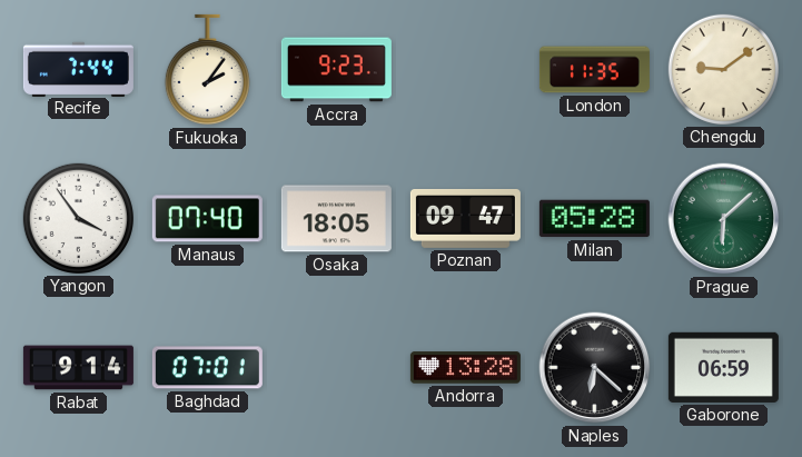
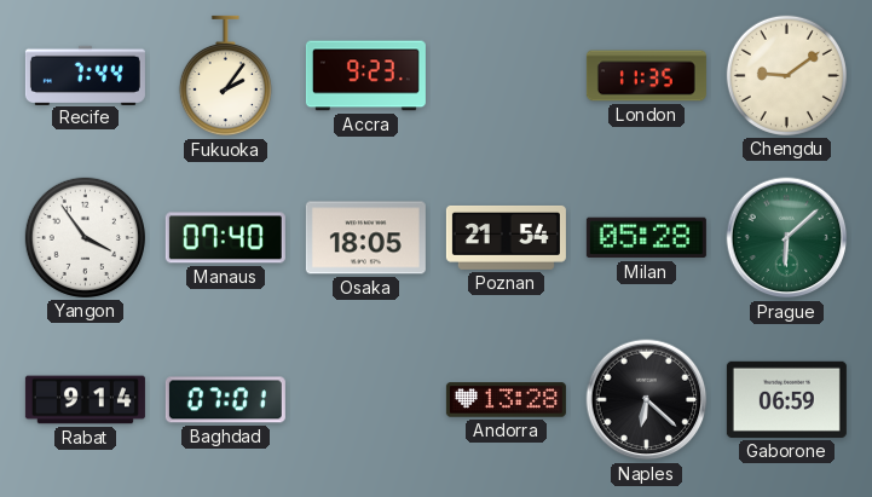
Poznan: 09:47 -> 21:54
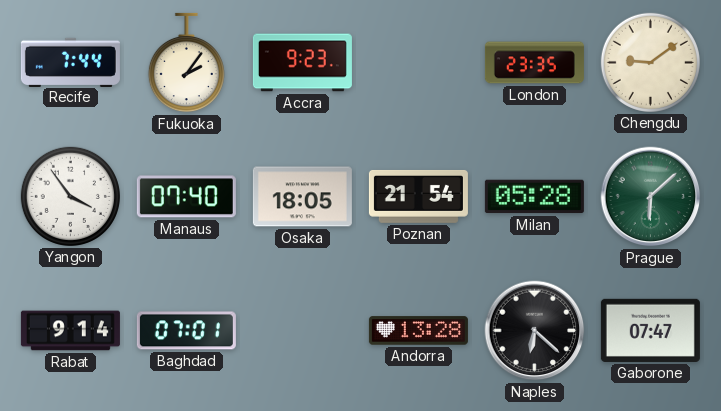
London: 11:35 -> 23:35
Gaborone: 06:59 -> 07:47
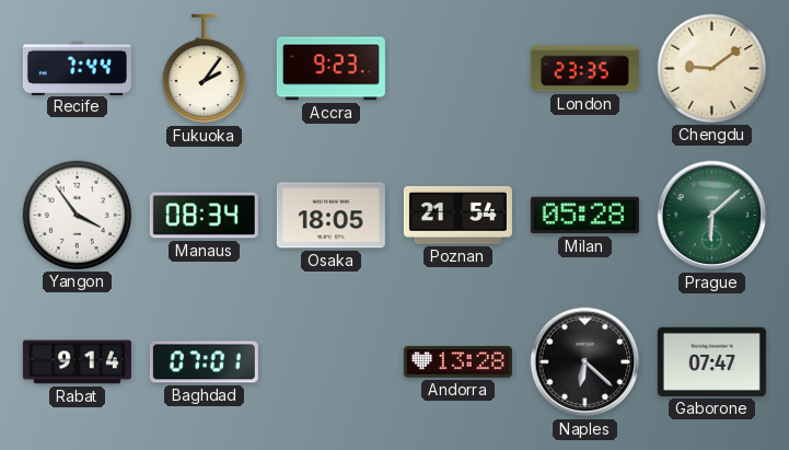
Manaus: 07:40 -> 08:34
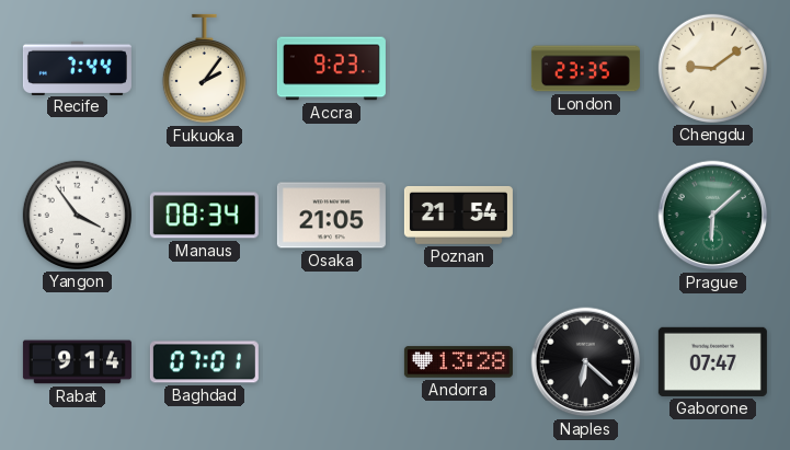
Osaka: 18:05 -> 21:05
Milan: 05:28 -> none
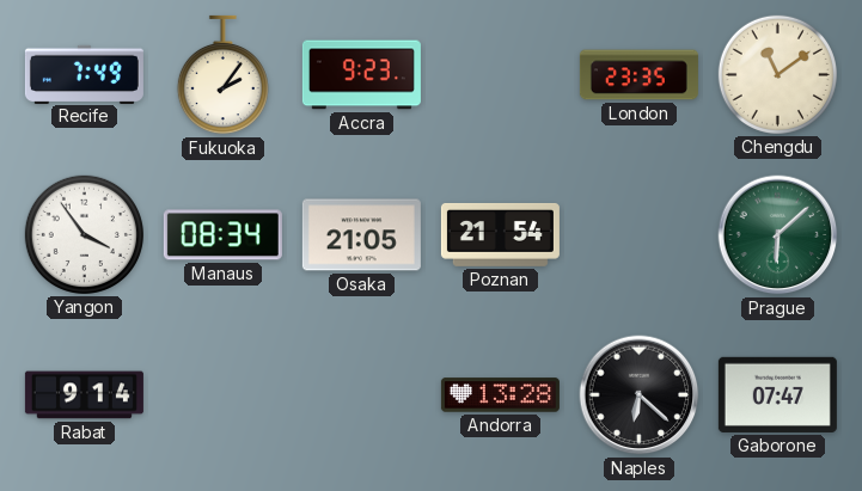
Recife: 7:44 -> 7:49
Chengdu: 9:09 -> 11:09
Baghdad: 07:01 -> none
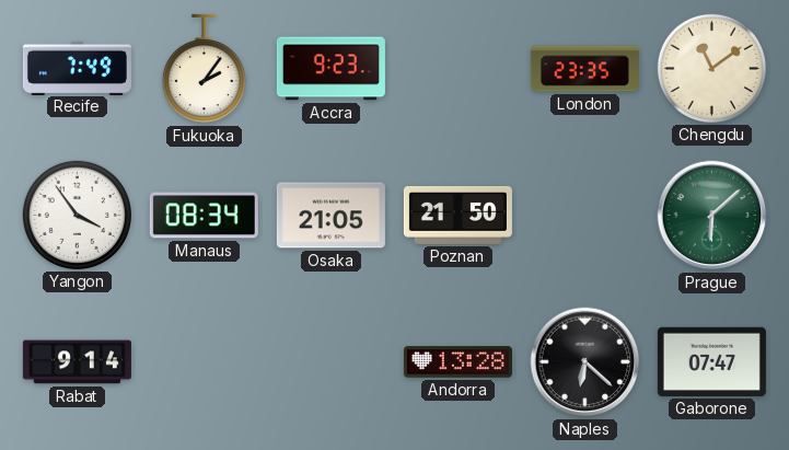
Poznan: 21:54 -> 21:50
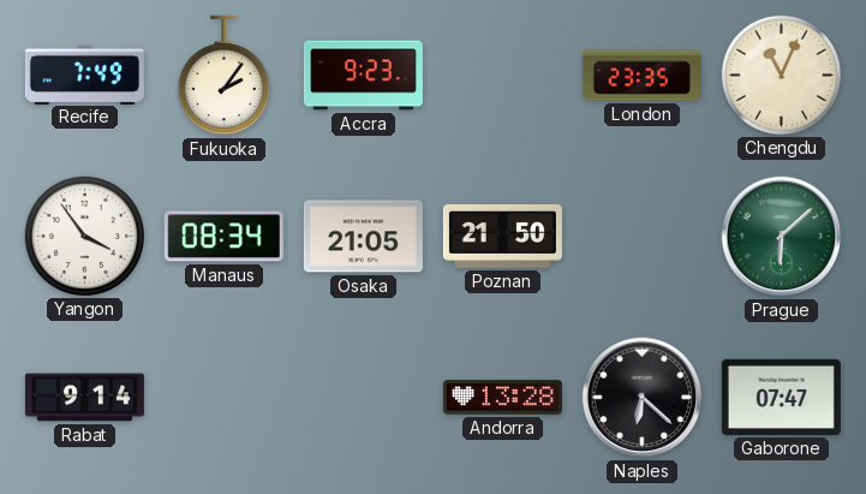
Chengdu: 11:09 -> 11:04
